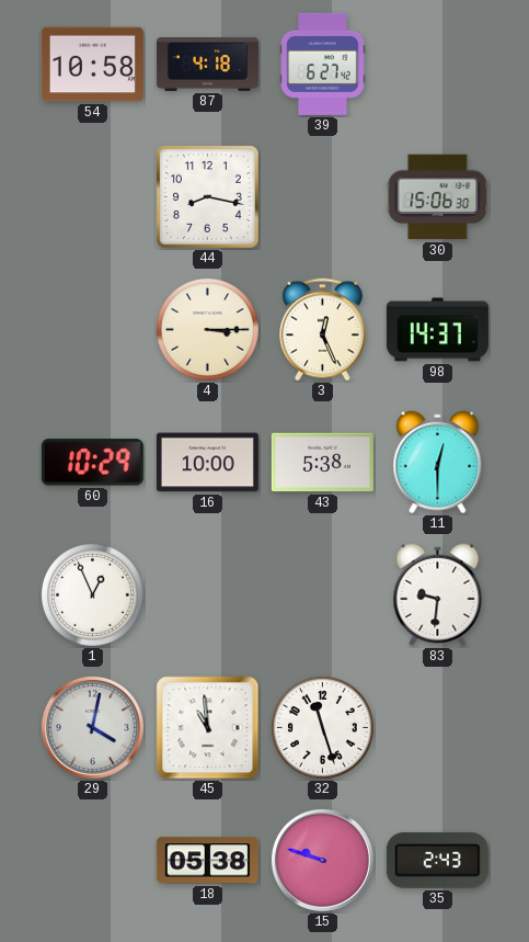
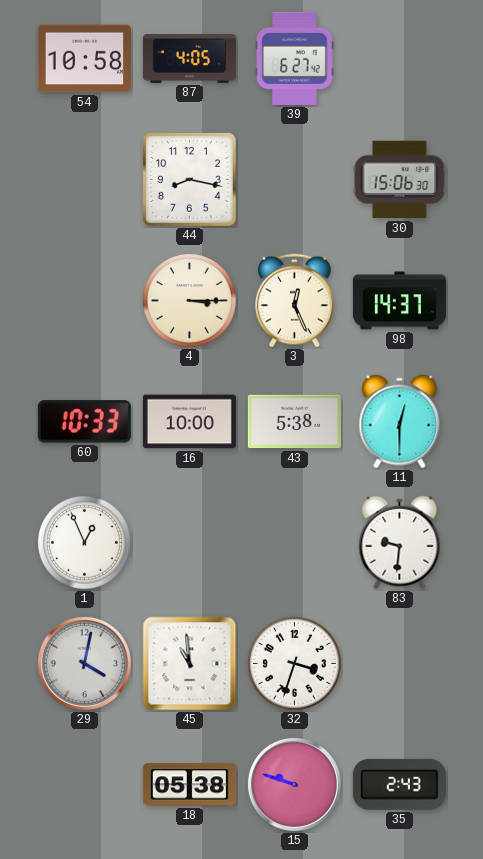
87: 4:18 -> 4:05
60: 10:29 -> 10:33
32: 11:27 -> 3:33
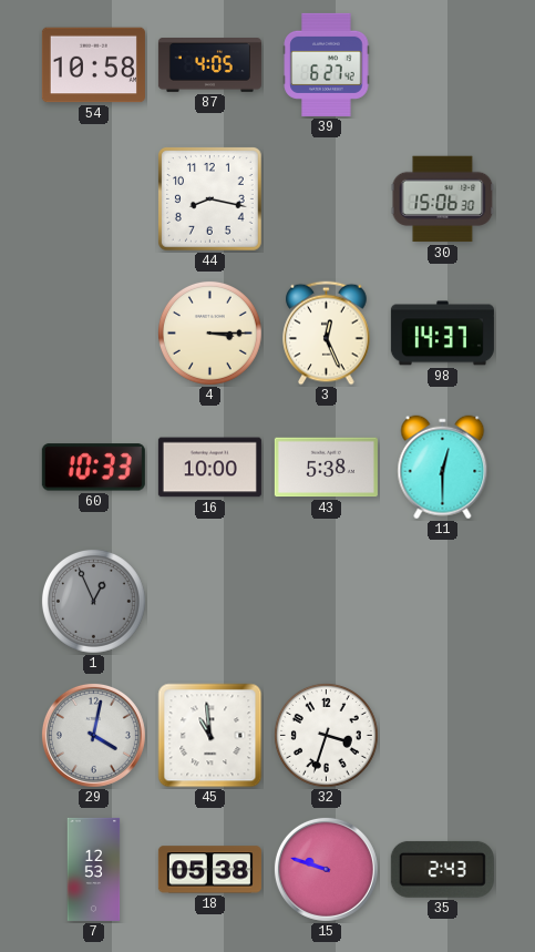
1 dial: white -> grey
83: 9:31 -> none
7: none -> 12:53
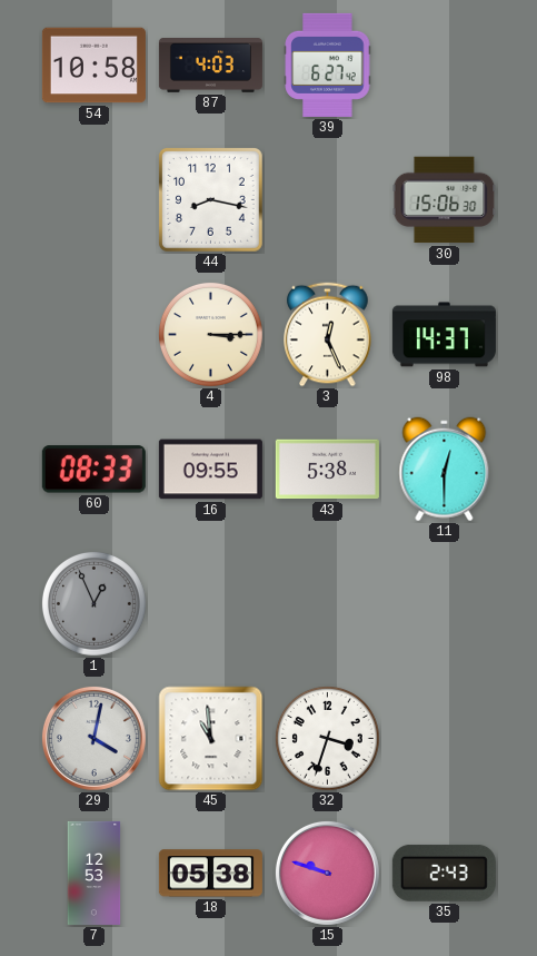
87: 4:05 -> 4:03
60: 10:33 -> 08:33
16: 10:00 -> 09:55
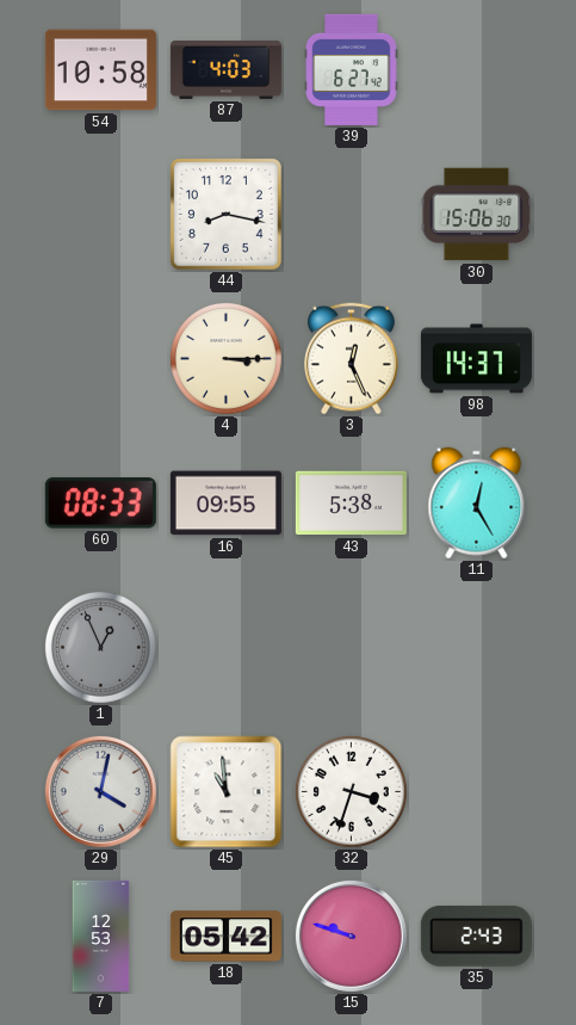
11: 12:30 -> 12:25
18: 05:38 -> 05:42
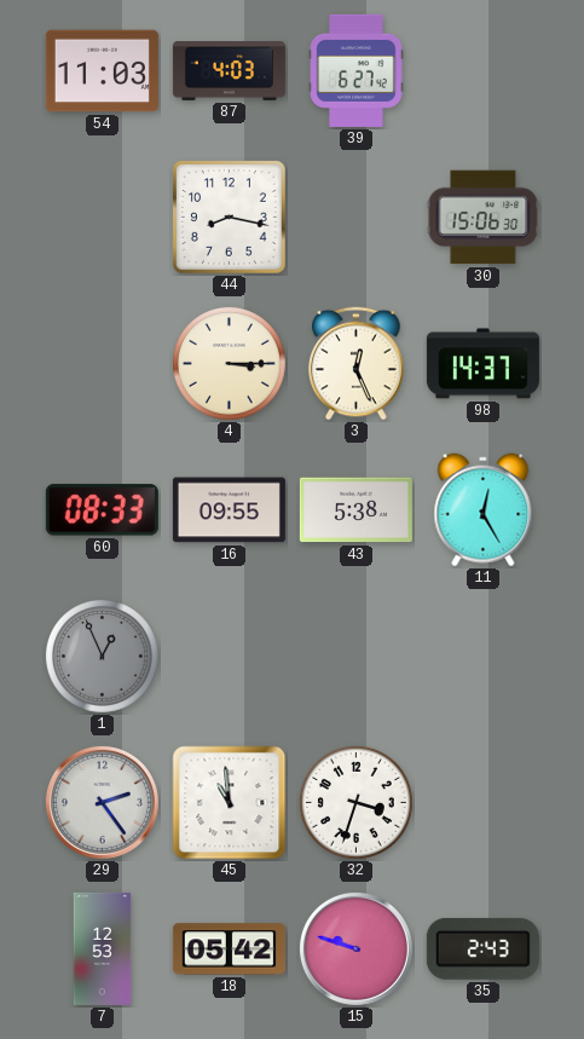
54: 10:58 -> 11:03
29: 4:02 -> 2:24
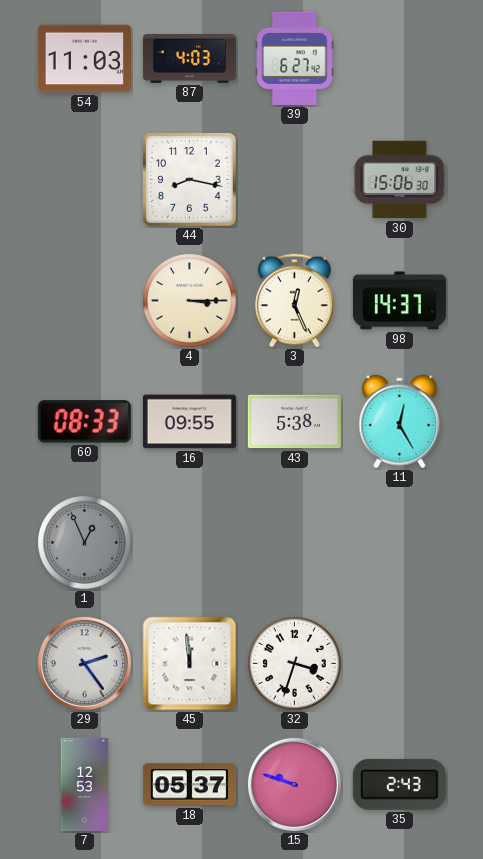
45: 10:59 -> 11:59
18: 05:42 -> 05:37
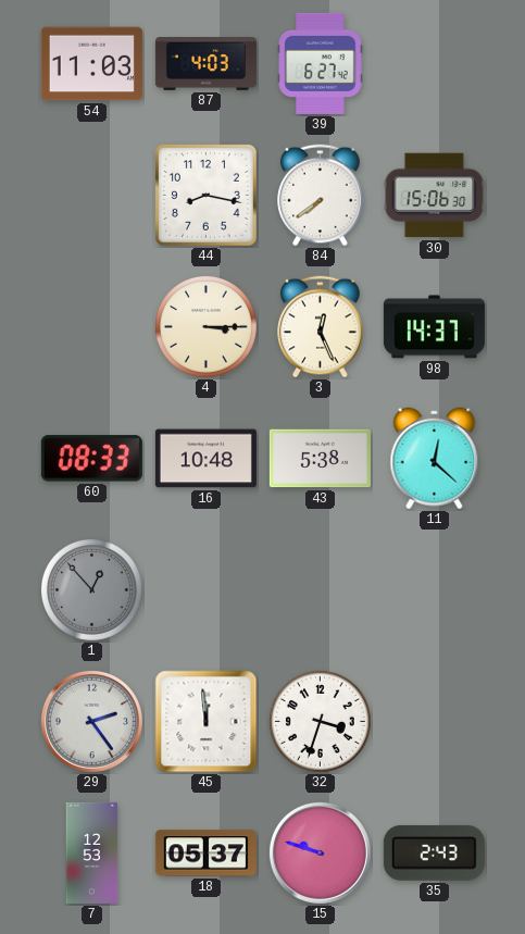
84: none -> 7:39
16: 09:55 -> 10:48
11: 12:25 -> 12:22
1: 12:56 -> 12:53
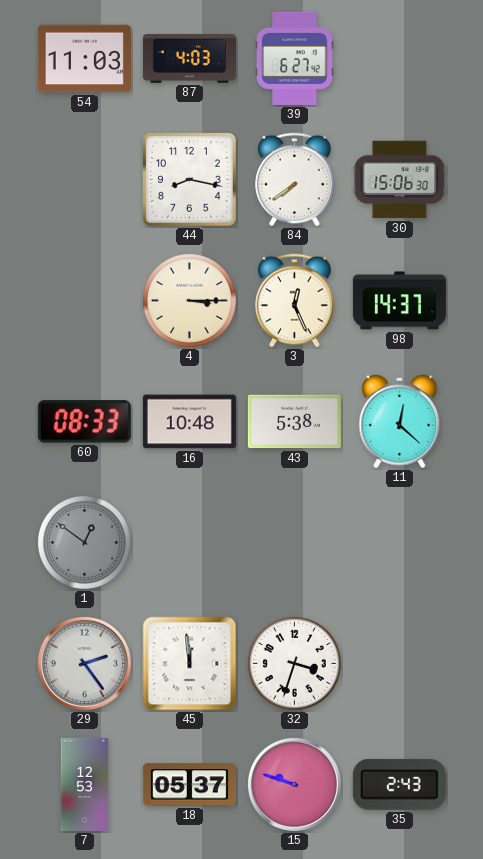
1: 12:53 -> 12:51
